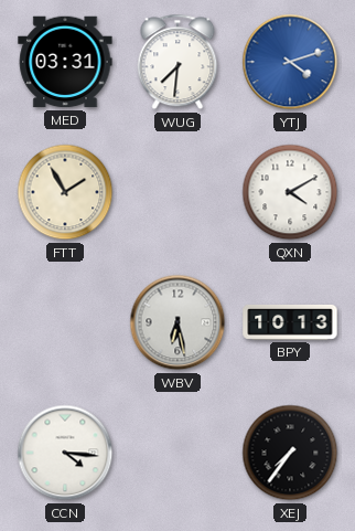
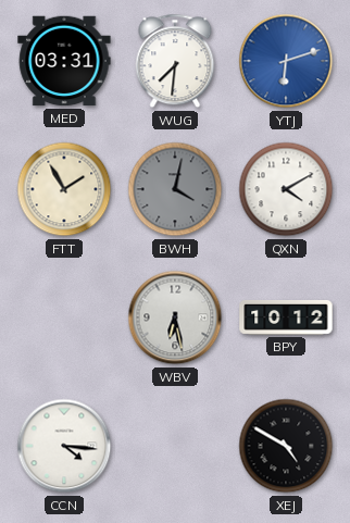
YTJ: 4:12 -> 6:12
BWH: none -> 4:02
BPY: 10:13 -> 10:12
XEJ: 7:36 -> 4:50
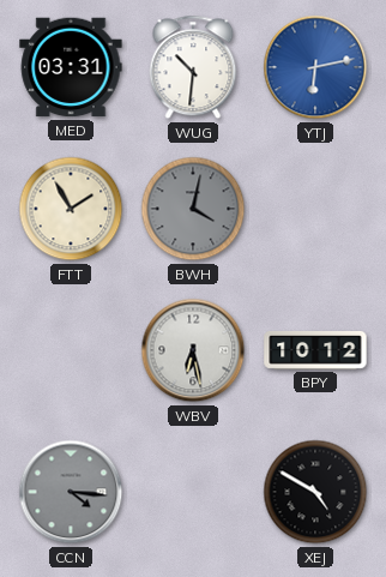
WUG: 7:31 -> 10:31
YTJ: 6:12 -> 6:13
QXN: 4:10 -> none
CCN dial: white -> grey
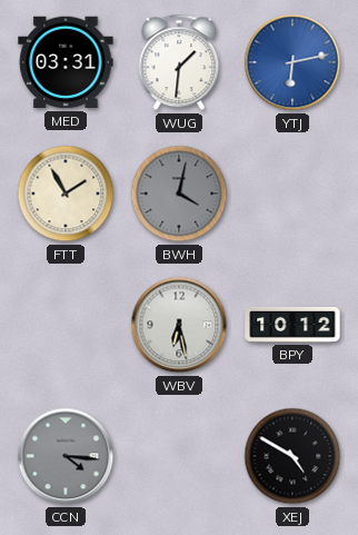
WUG: 10:31 -> 1:31
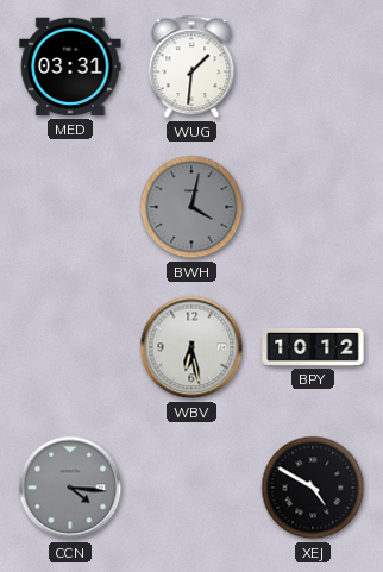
YTJ: 6:13 -> none
FTT: 1:55 -> none
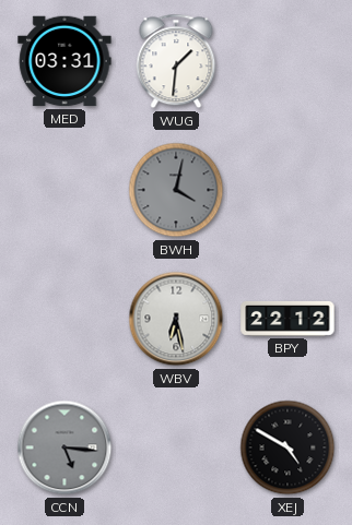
BPY: 10:12 -> 22:12
CCN: 4:16 -> 5:16
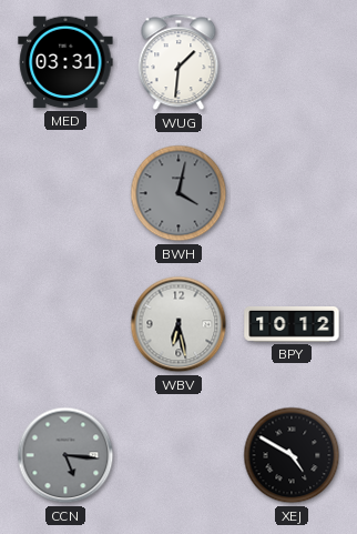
BPY: 22:12 -> 10:12
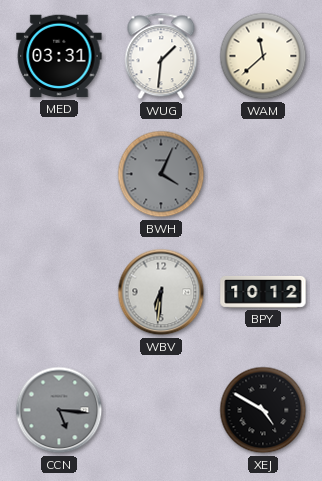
WAM: none -> 11:38
BWH: 4:02 -> 4:04
WBV: 6:28 -> 6:31
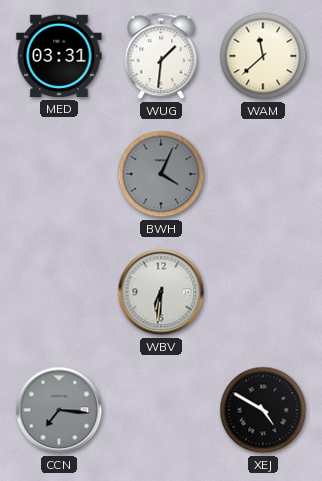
BPY: 10:12 -> none
CCN: 5:16 -> 7:16
